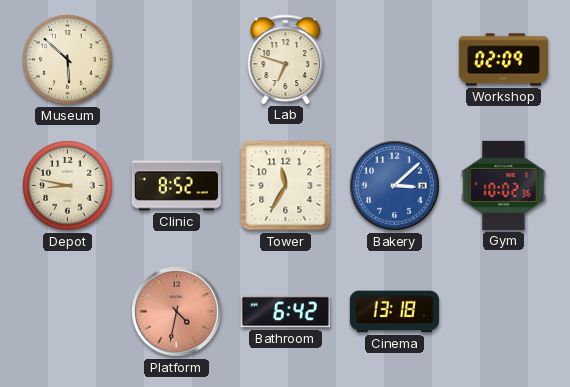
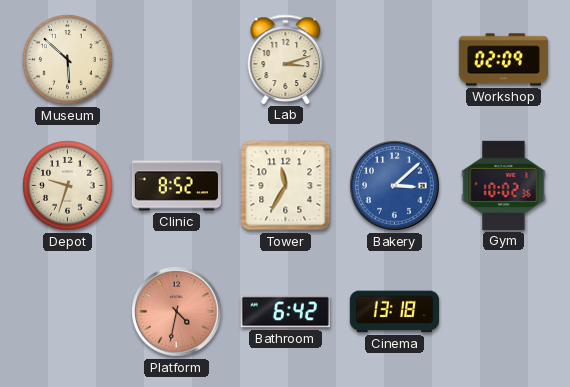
Lab: 6:48 -> 3:12
Depot: 8:47 -> 9:33
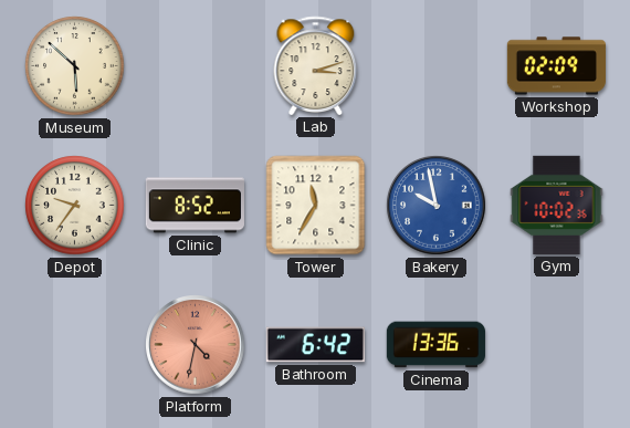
Depot: 9:33 -> 9:36
Bakery: 3:08 -> 9:58
Cinema: 13:18 -> 13:36
